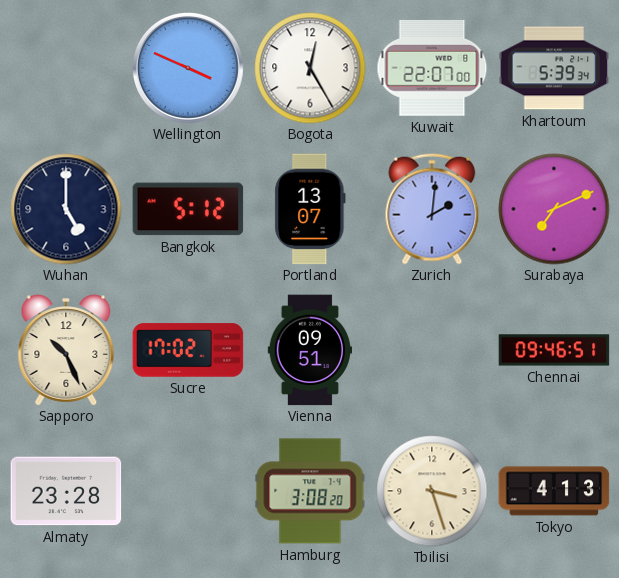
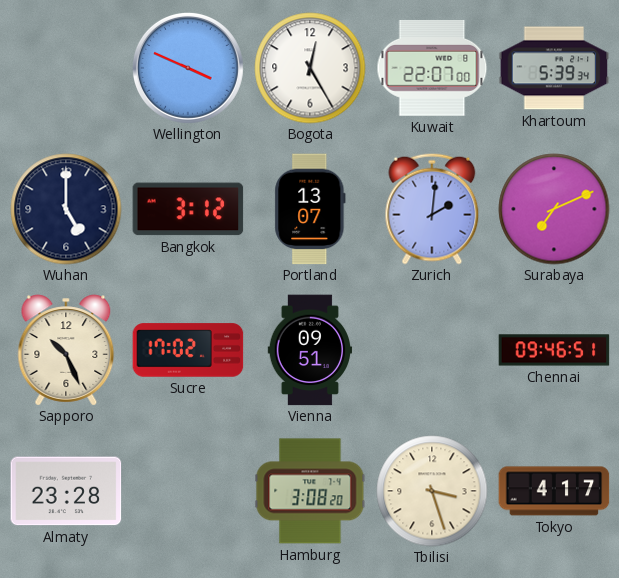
Bangkok: 5:12 -> 3:12
Tokyo: 4:13 -> 4:17
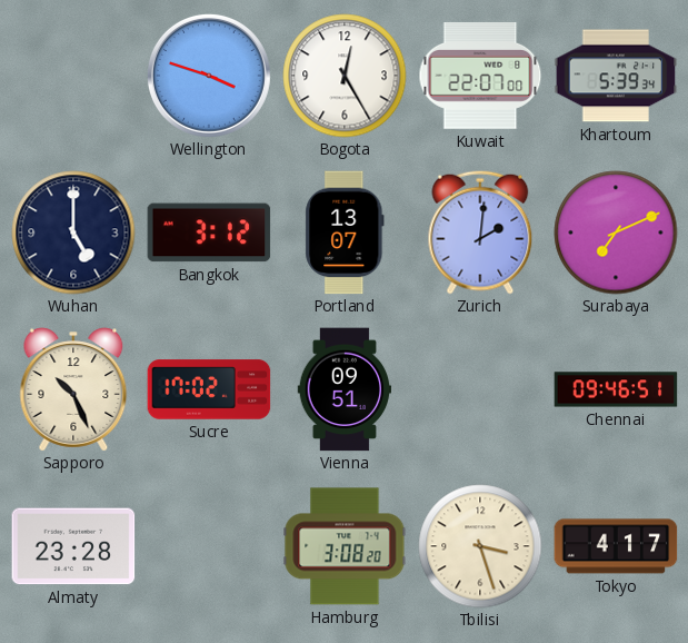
Wellington: 3:49 -> 3:48
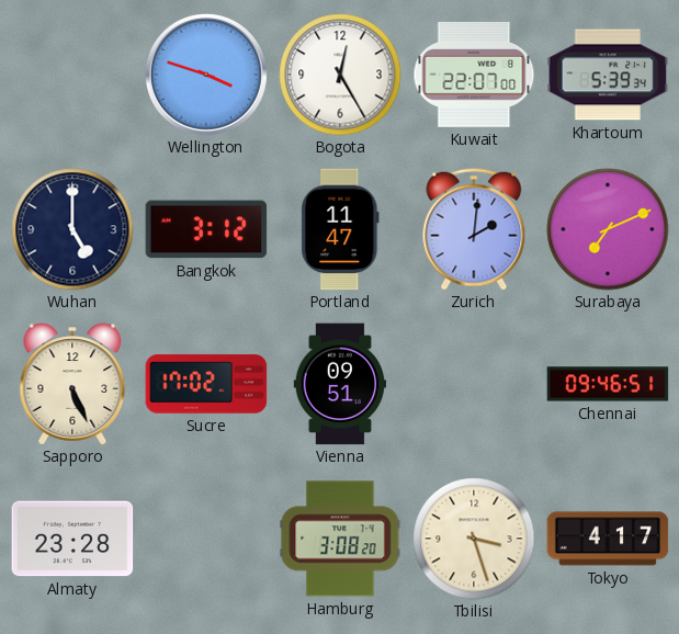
Portland: 13:07 -> 11:47
Sapporo: 10:26 -> 5:26
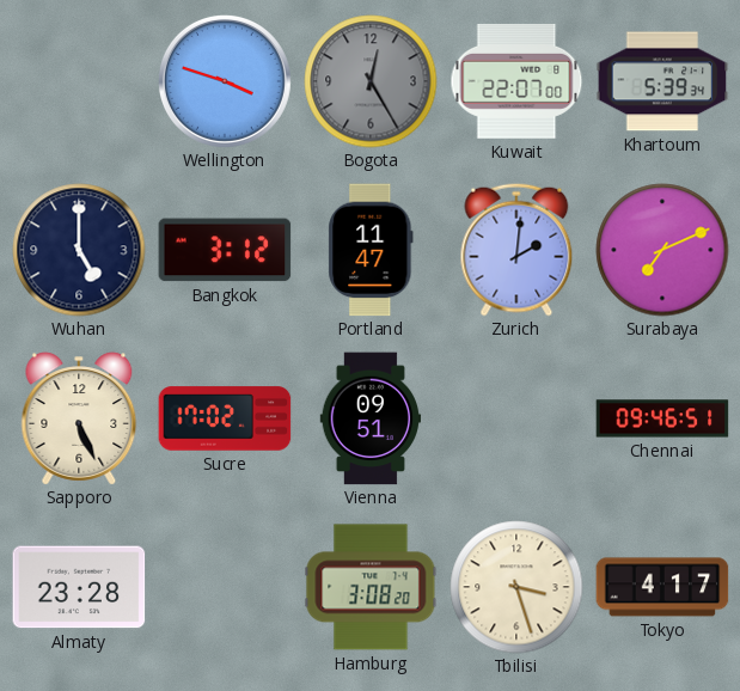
Bogota dial: white -> grey
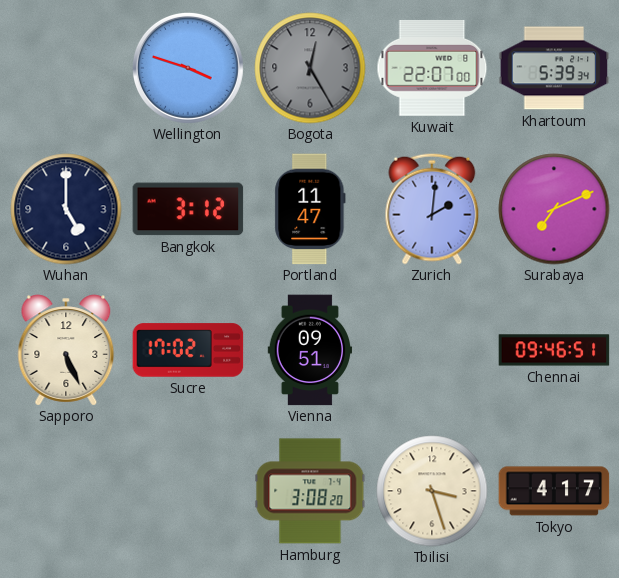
Almaty: 23:28 -> none
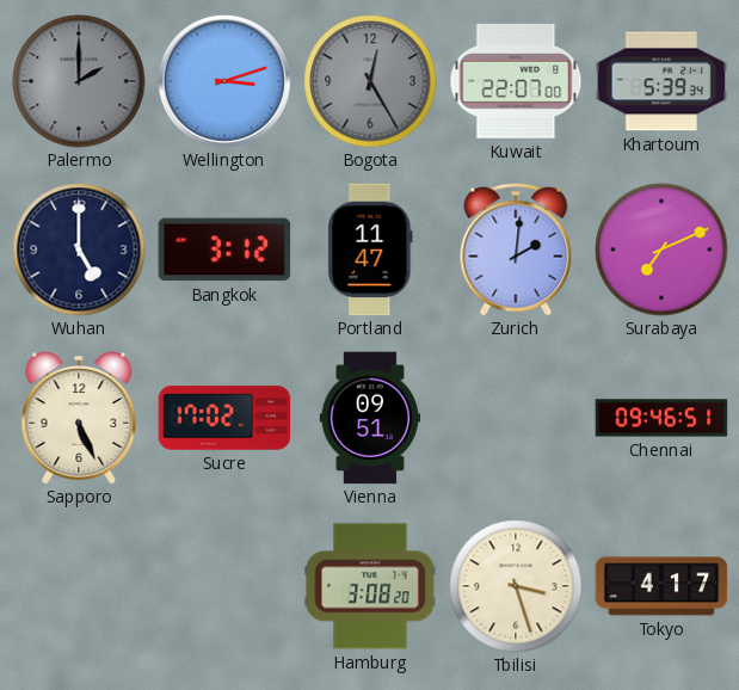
Palermo: none -> 2:00
Wellington: 3:48 -> 3:12
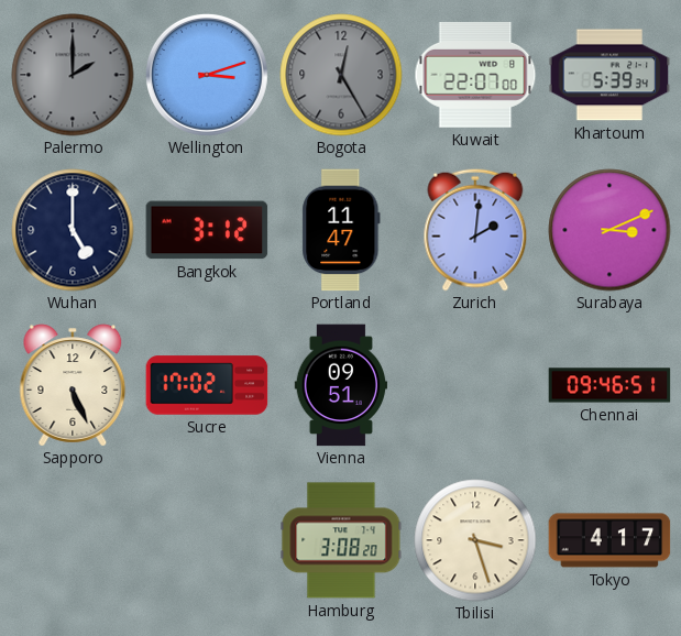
Surabaya: 7:11 -> 3:11
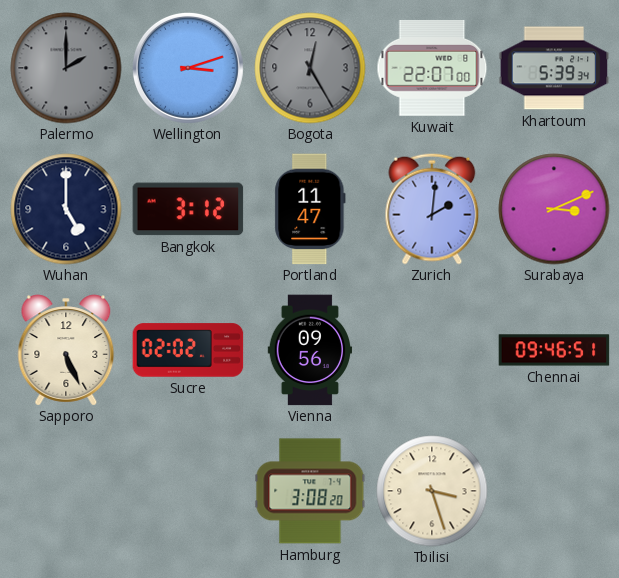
Sucre: 17:02 -> 02:02
Vienna: 09:51 -> 09:56
Tokyo: 4:17 -> none
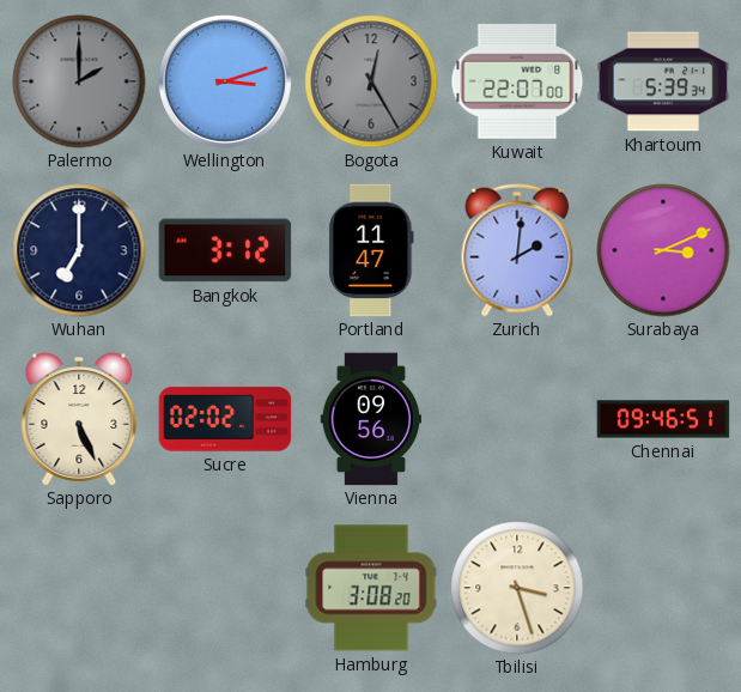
Wuhan: 5:00 -> 7:00
